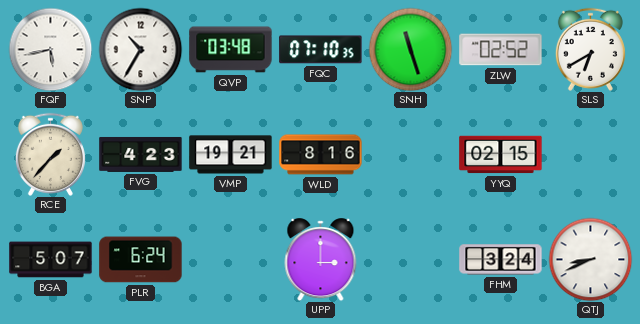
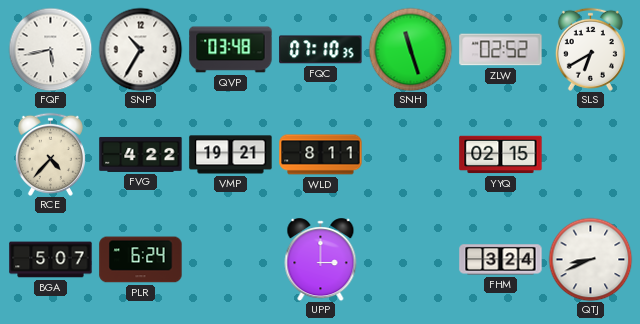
RCE: 1:37 -> 4:37
FVG: 4:23 -> 4:22
WLD: 8:16 -> 8:11
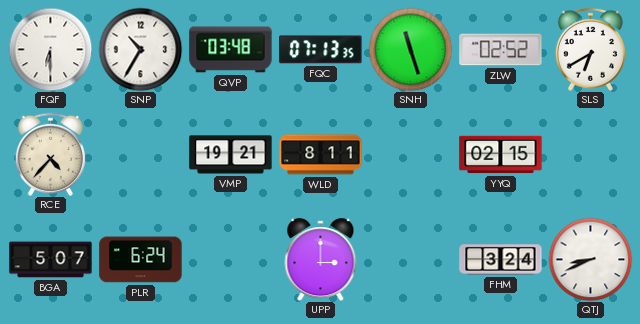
FQF: 5:43 -> 6:30
FQC: 07:10 -> 07:13
FVG: 4:22 -> none
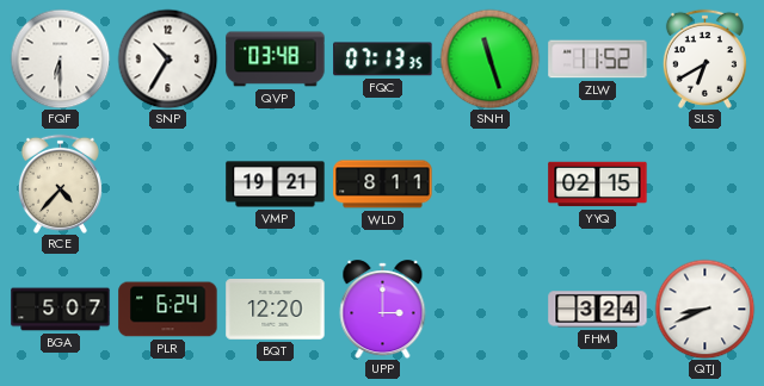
ZLW: 02:52 -> 11:52
BQT: none -> 12:20
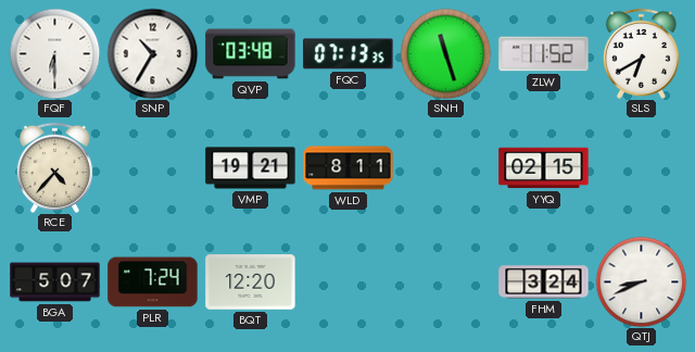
PLR: 6:24 -> 7:24
UPP: 3:00 -> none
